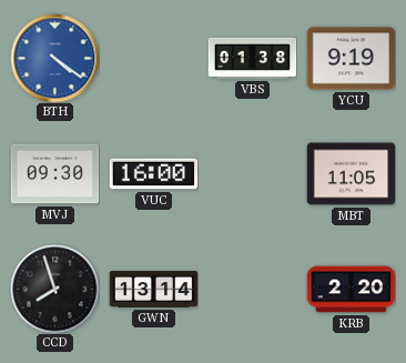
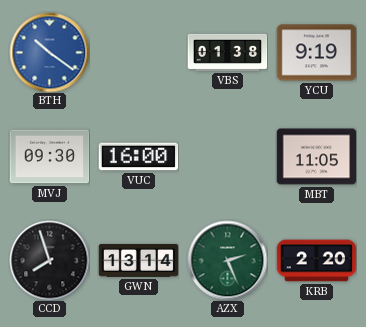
BTH: 4:21 -> 10:21
AZX: none -> 2:26
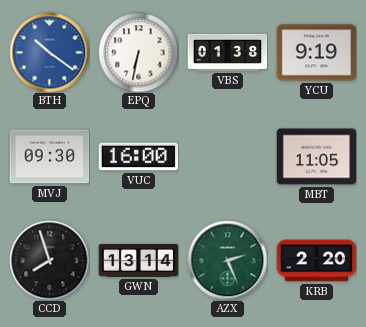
EPQ: none -> 6:32
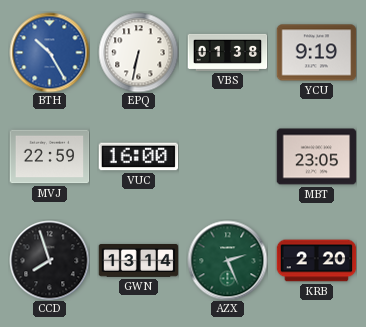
BTH: 10:21 -> 10:25
MVJ: 09:30 -> 22:59
MBT: 11:05 -> 23:05
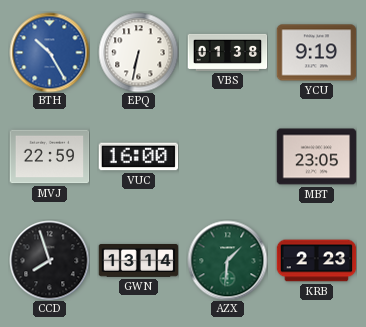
AZX: 2:26 -> 1:31
KRB: 2:20 -> 2:23
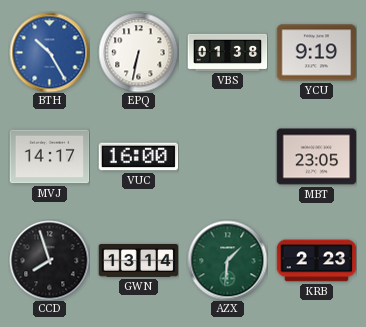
MVJ: 22:59 -> 14:17
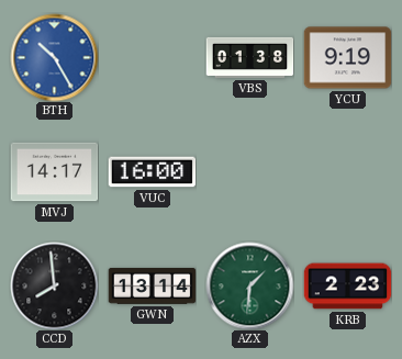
EPQ: 6:32 -> none
MBT: 23:05 -> none
CCD: 7:57 -> 7:59
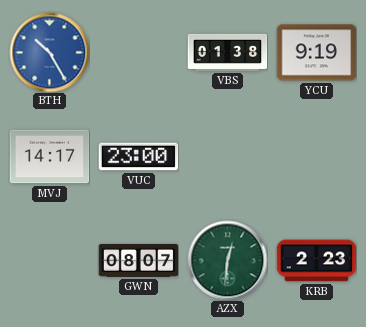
VUC: 16:00 -> 23:00
CCD: 7:59 -> none
GWN: 13:14 -> 08:07
AZX: 1:31 -> 12:31
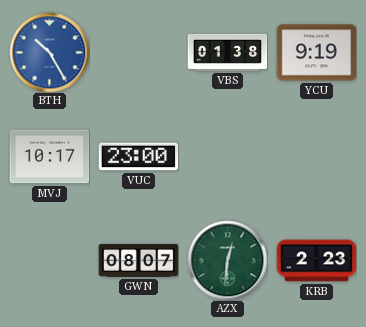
MVJ: 14:17 -> 10:17
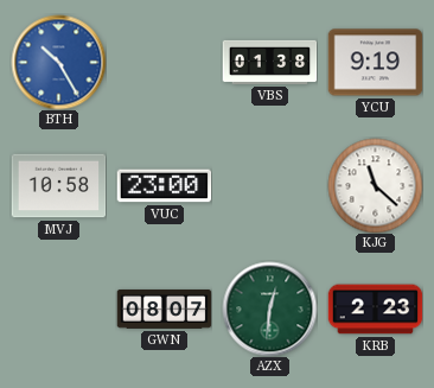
MVJ: 10:17 -> 10:58
KJG: none -> 11:22
